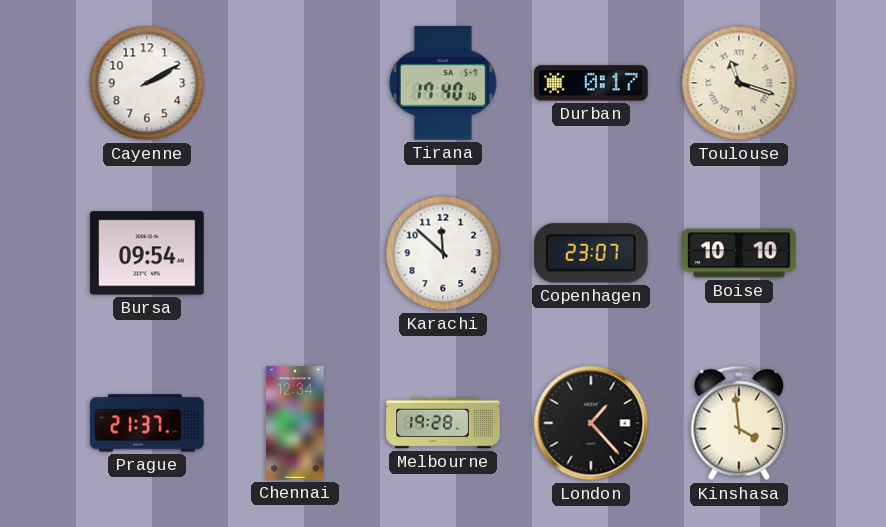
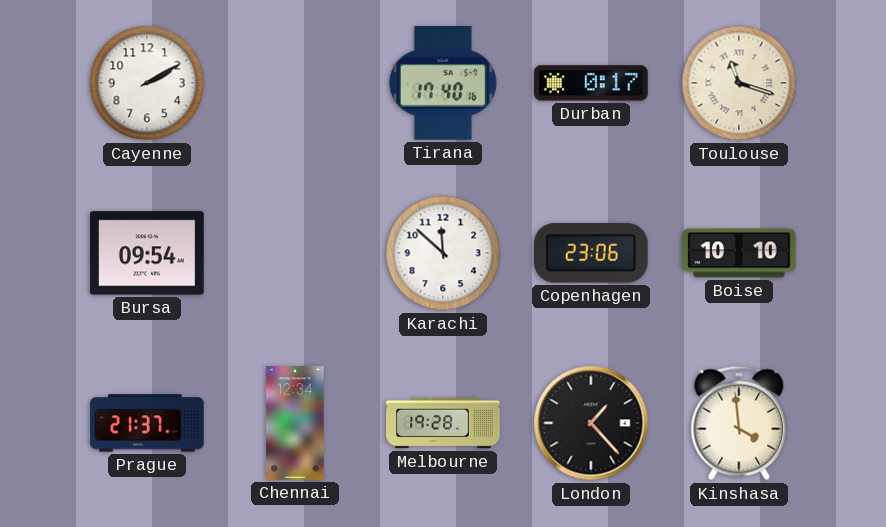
Copenhagen: 23:07 -> 23:06
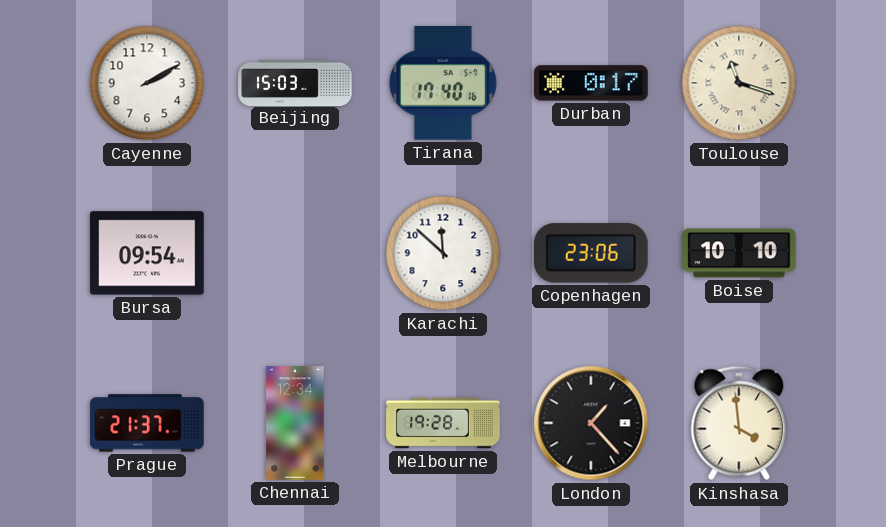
Beijing: none -> 15:03
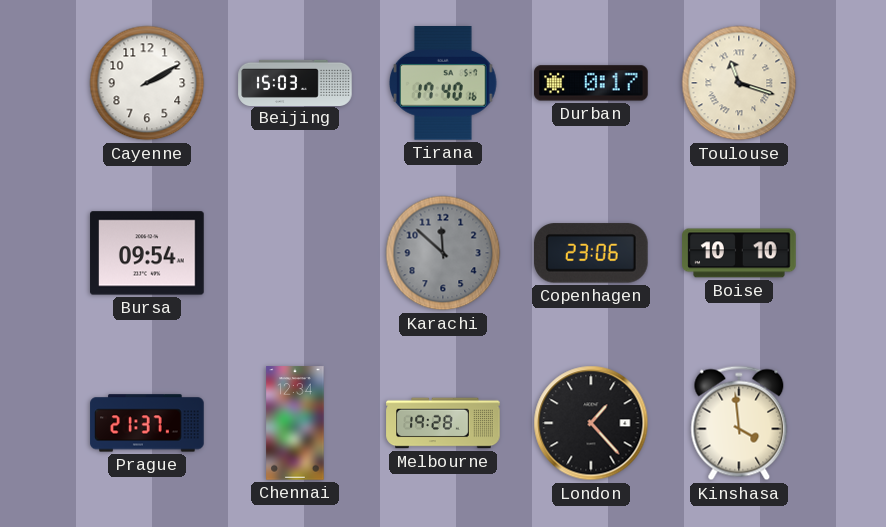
Karachi dial: white -> grey
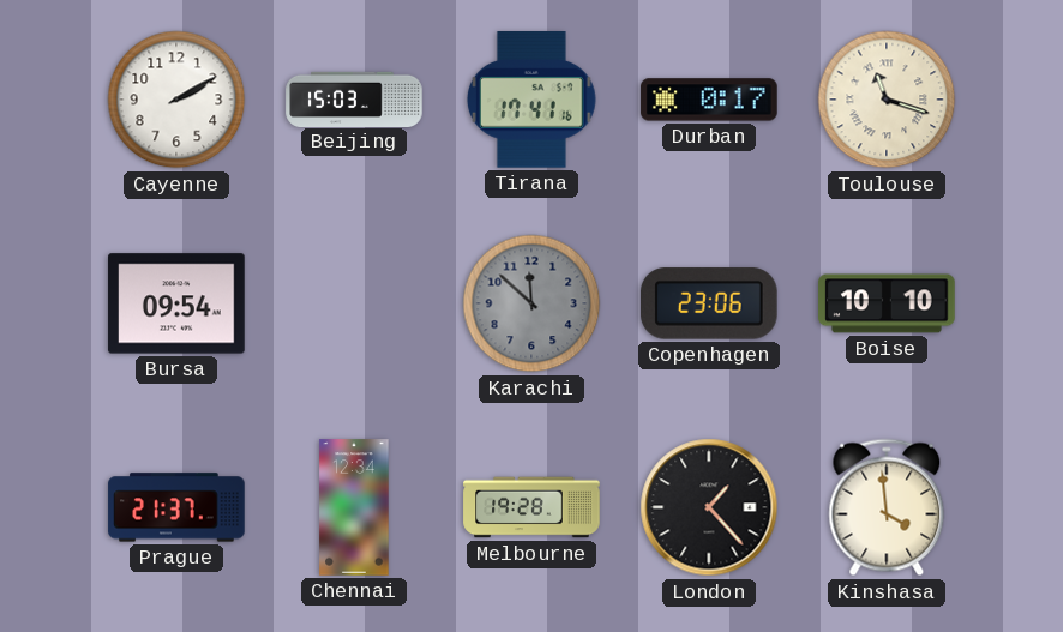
Tirana: 17:40 -> 17:41
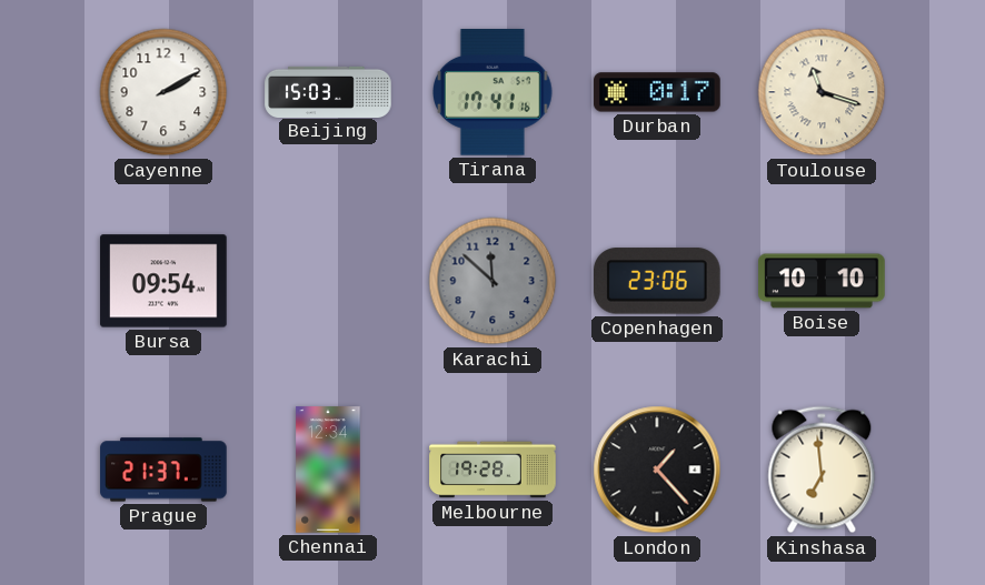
Kinshasa: 3:59 -> 6:59
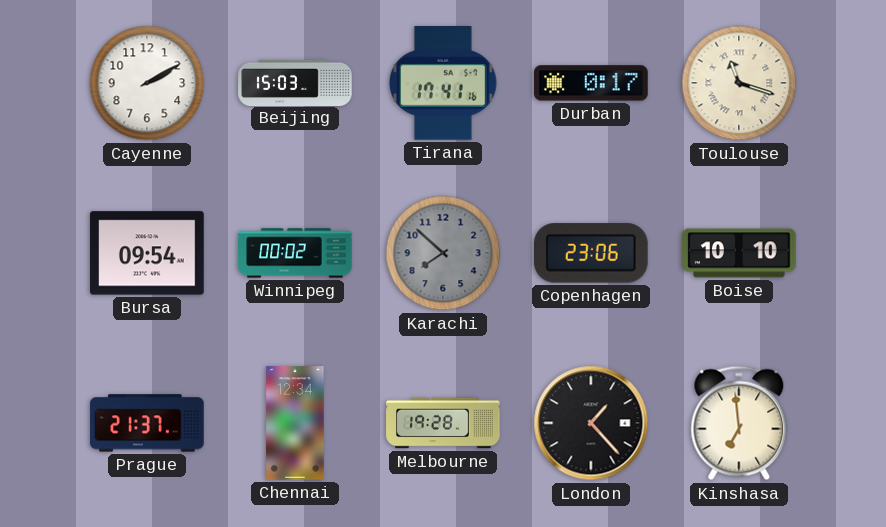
Winnipeg: none -> 00:02
Karachi: 11:52 -> 7:52
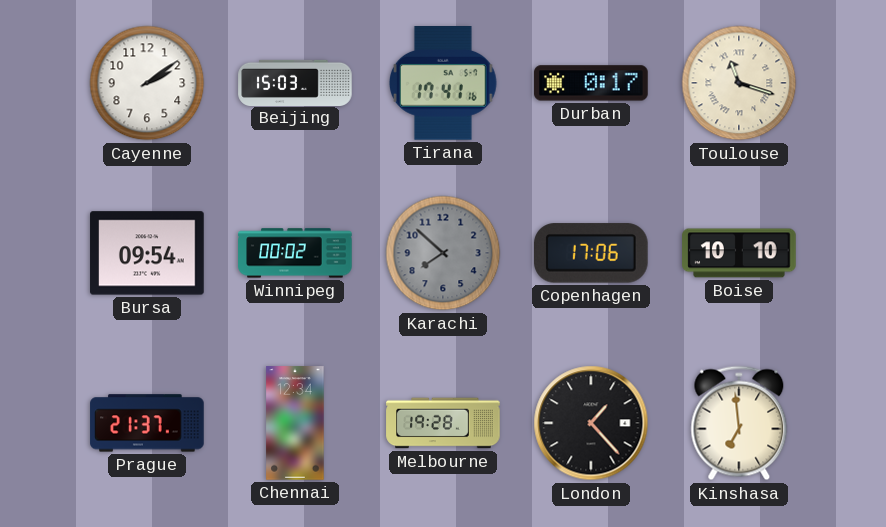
Cayenne: 2:10 -> 2:09
Copenhagen: 23:06 -> 17:06
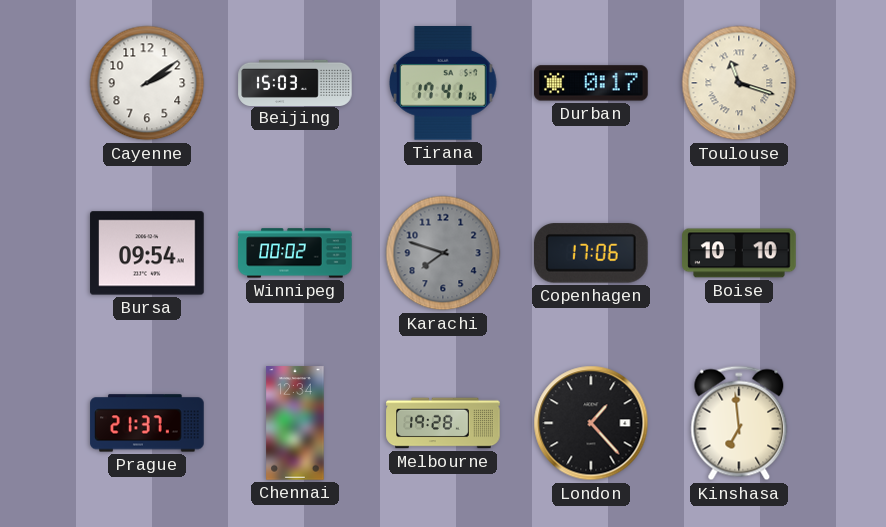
Karachi: 7:52 -> 7:48
